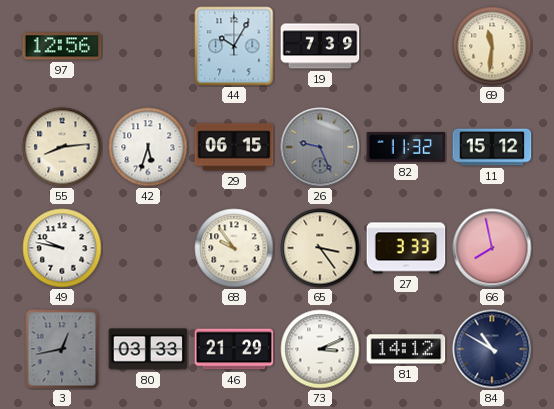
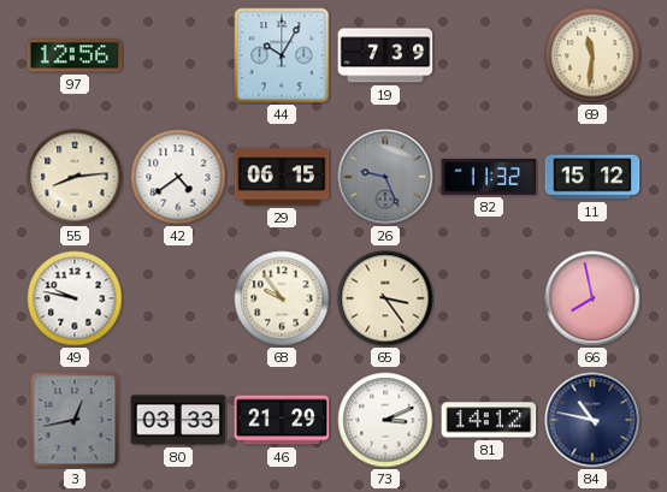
42: 5:33 -> 4:39
27: 3:33 -> none
84: 10:50 -> 10:47
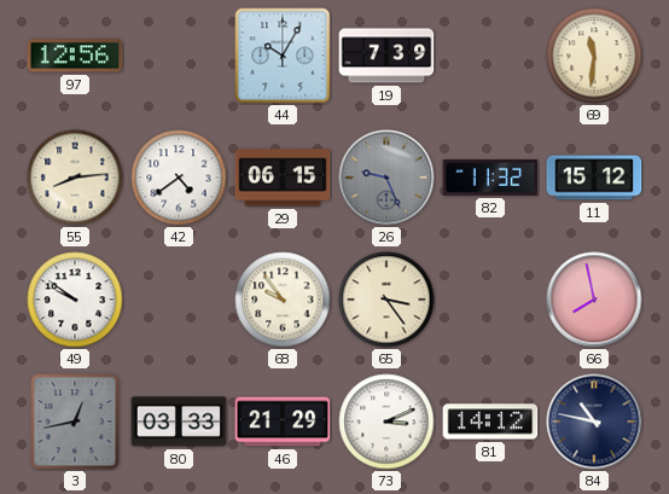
49: 9:47 -> 9:51
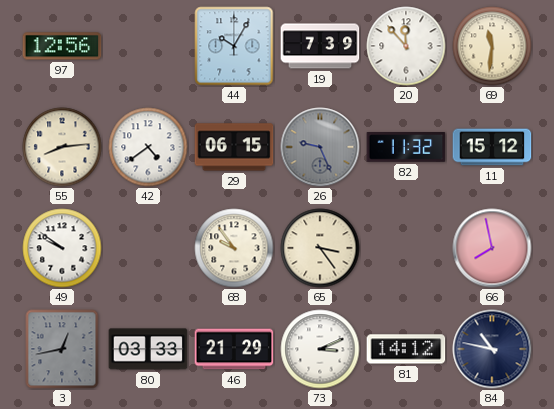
20: none -> 11:53
